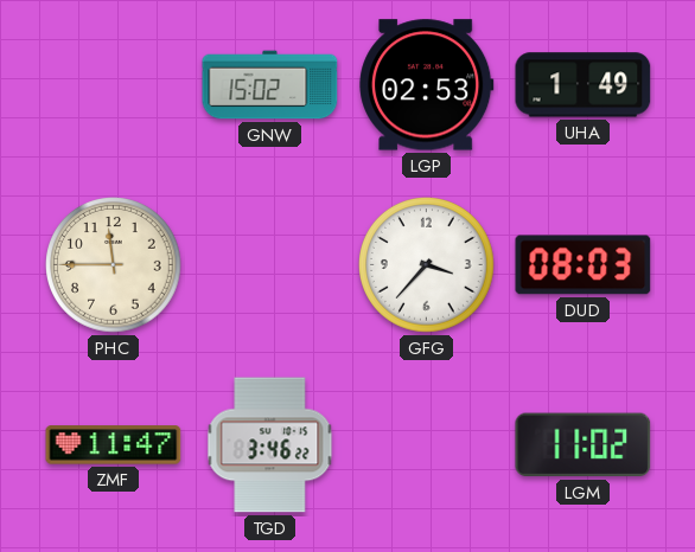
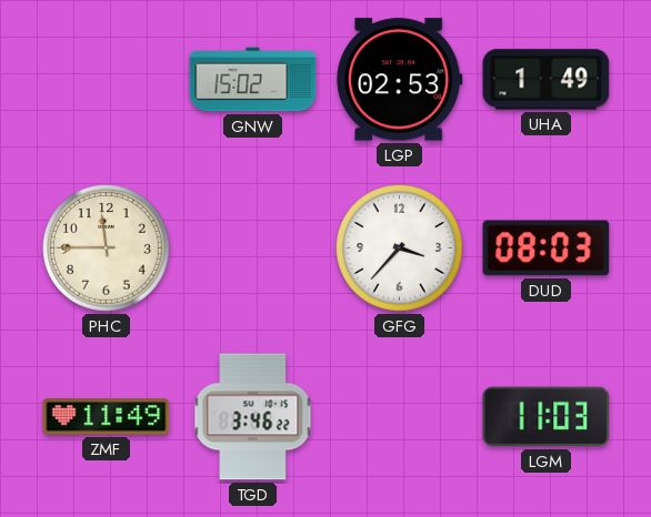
ZMF: 11:47 -> 11:49
LGM: 11:02 -> 11:03
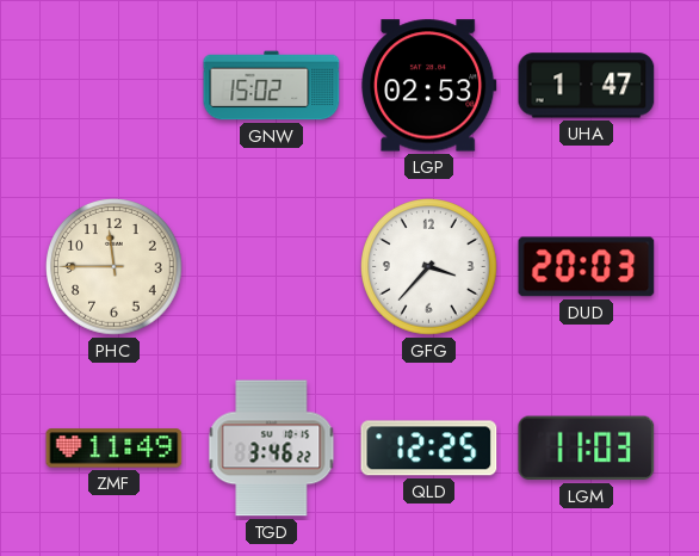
UHA: 1:49 -> 1:47
DUD: 08:03 -> 20:03
QLD: none -> 12:25
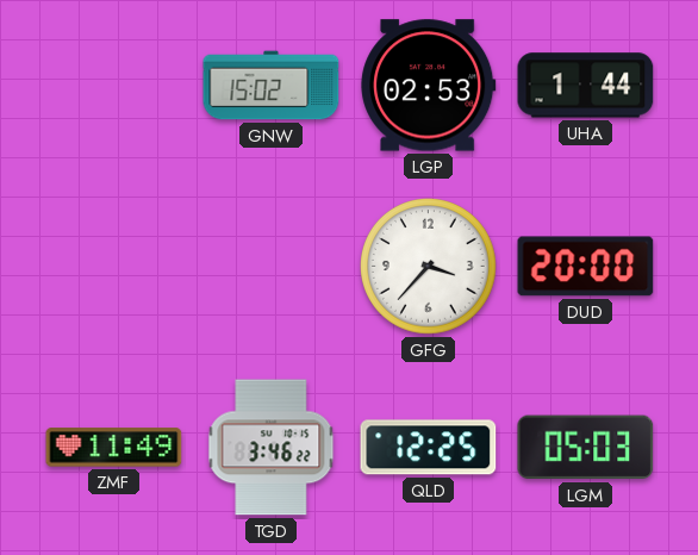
UHA: 1:47 -> 1:44
PHC: 11:45 -> none
DUD: 20:03 -> 20:00
LGM: 11:03 -> 05:03
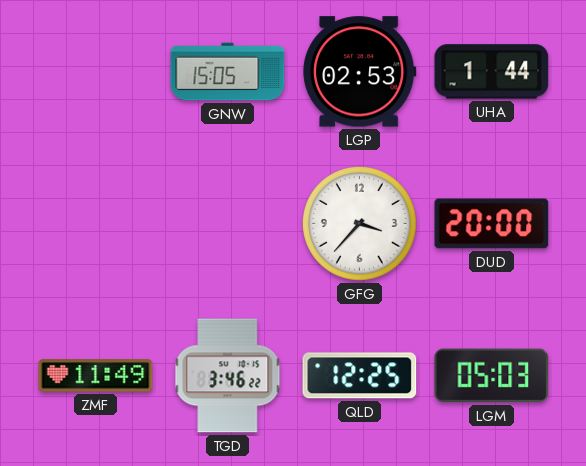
GNW: 15:02 -> 15:05
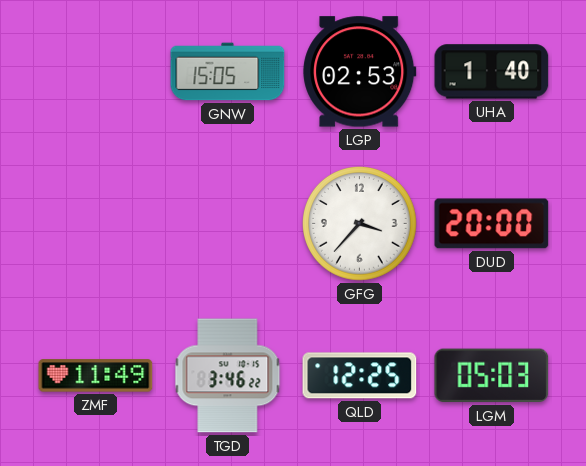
UHA: 1:44 -> 1:40
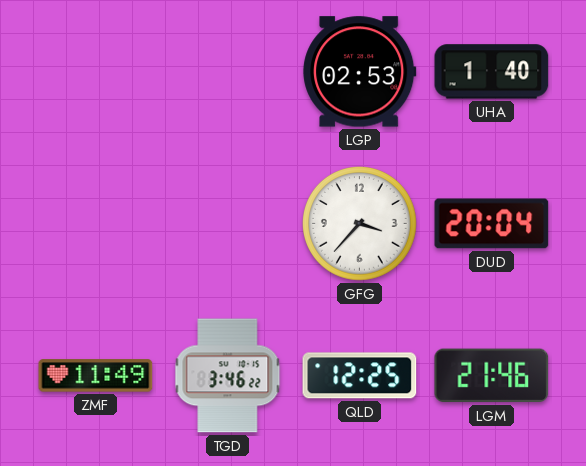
GNW: 15:05 -> none
DUD: 20:00 -> 20:04
LGM: 05:03 -> 21:46
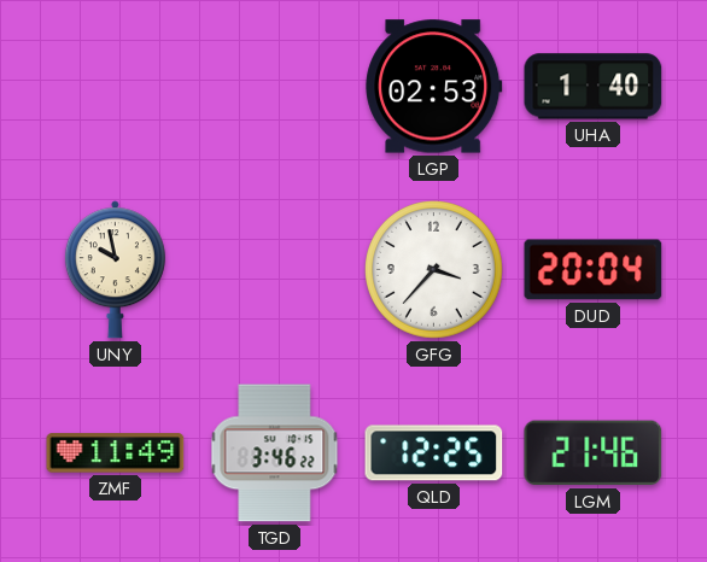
UNY: none -> 9:58
